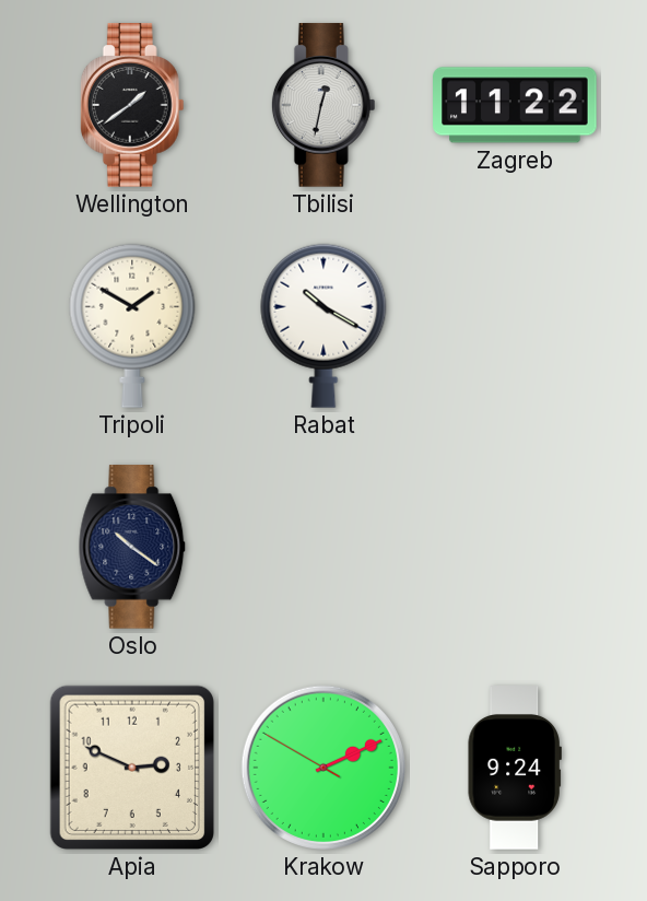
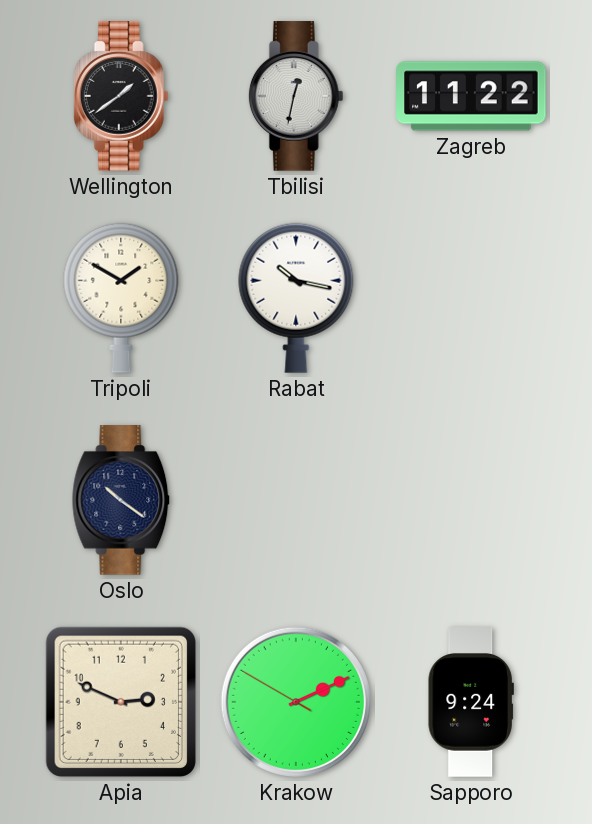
Rabat: 10:20 -> 10:17
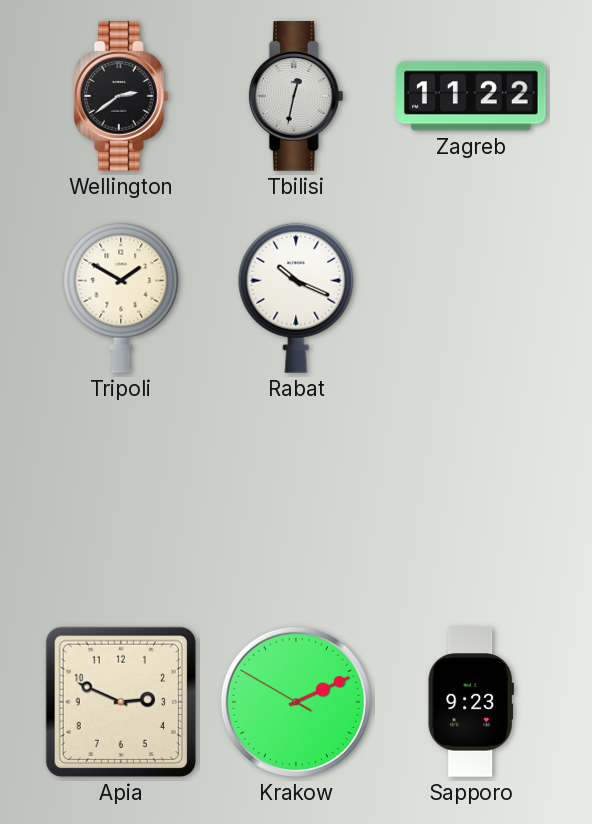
Wellington: 1:39 -> 2:39
Rabat: 10:17 -> 10:19
Oslo: 10:21 -> none
Sapporo: 9:24 -> 9:23
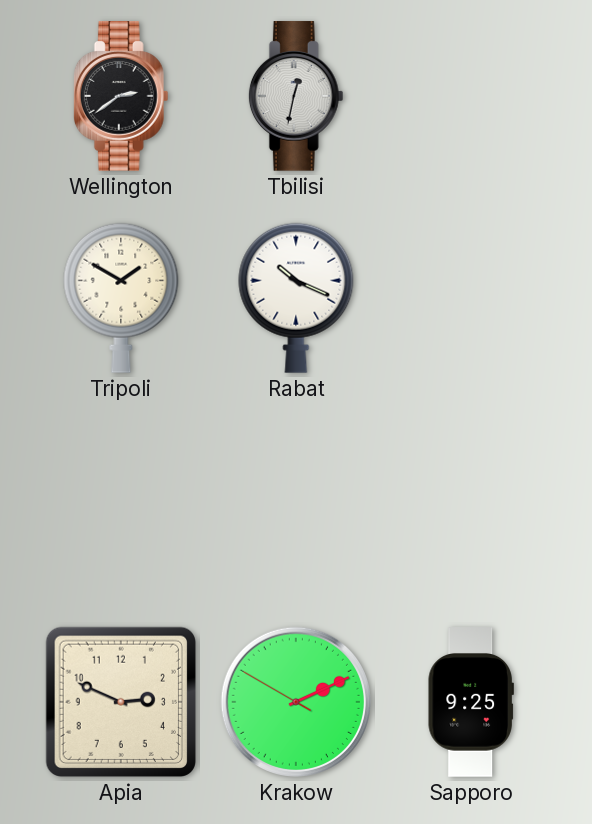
Zagreb: 11:22 -> none
Sapporo: 9:23 -> 9:25
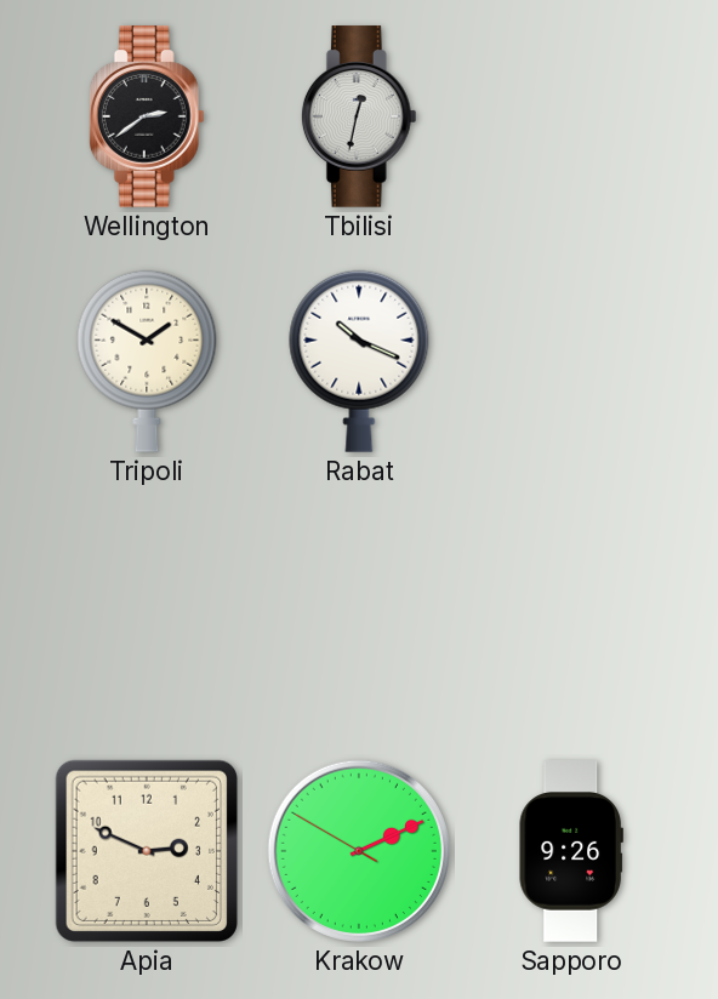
Sapporo: 9:25 -> 9:26
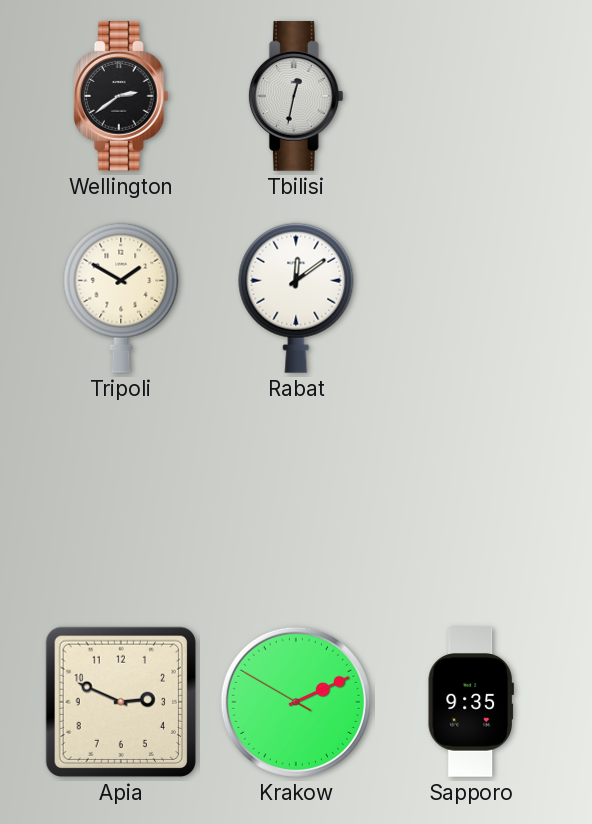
Rabat: 10:19 -> 12:09
Sapporo: 9:26 -> 9:35
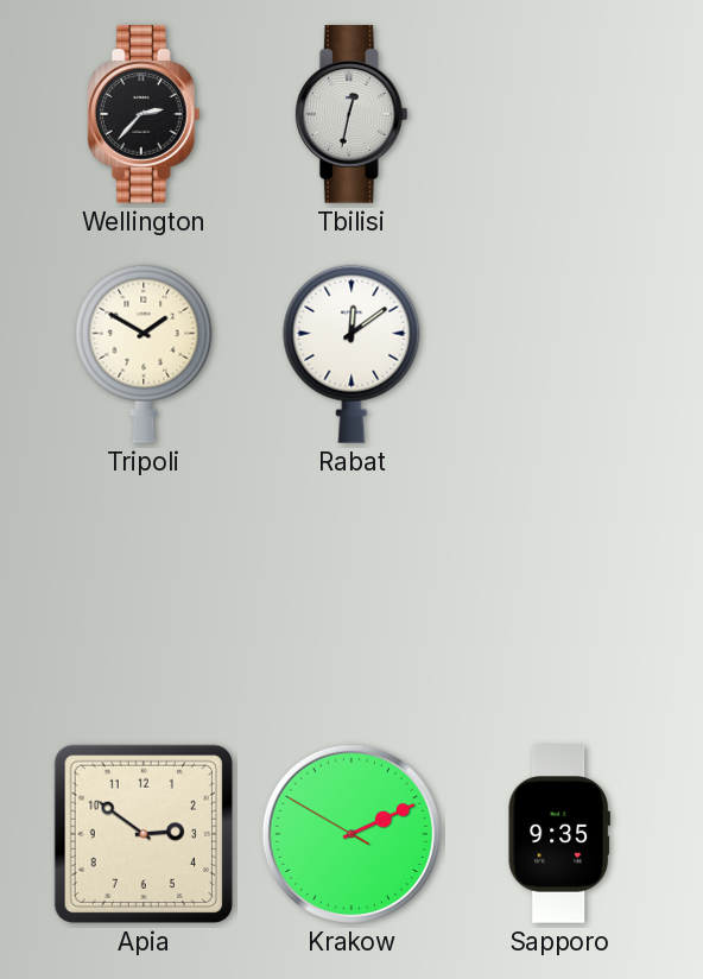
Wellington: 2:39 -> 2:37
Apia: 2:49 -> 2:51
